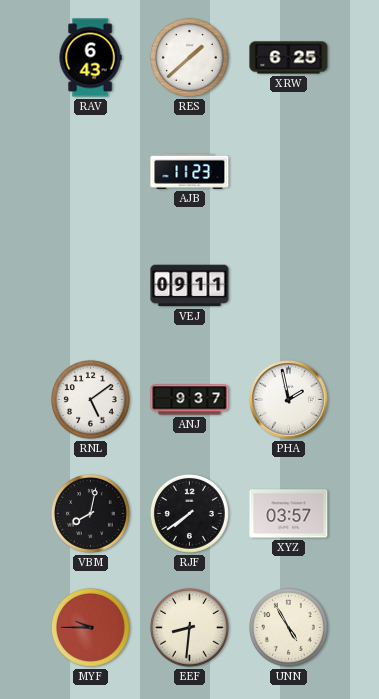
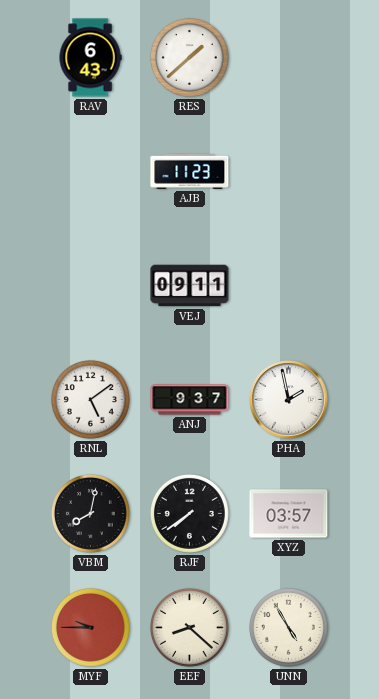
XRW: 6:25 -> none
EEF: 8:31 -> 8:22
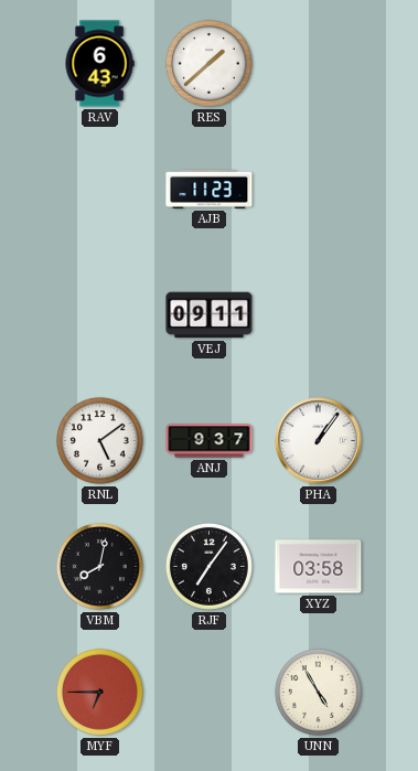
PHA: 1:58 -> 1:06
RJF: 7:39 -> 7:06
XYZ: 03:57 -> 03:58
MYF: 9:45 -> 6:45
EEF: 8:22 -> none
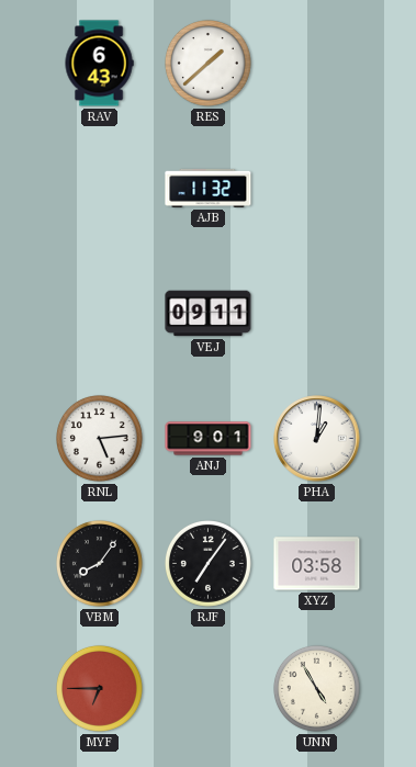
AJB: 11:23 -> 11:32
RNL: 5:09 -> 5:14
ANJ: 9:37 -> 9:01
PHA: 1:06 -> 1:01
VBM: 8:02 -> 8:06
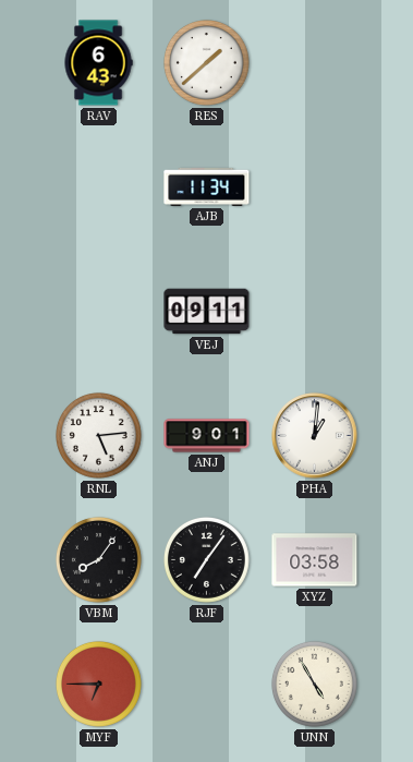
AJB: 11:32 -> 11:34
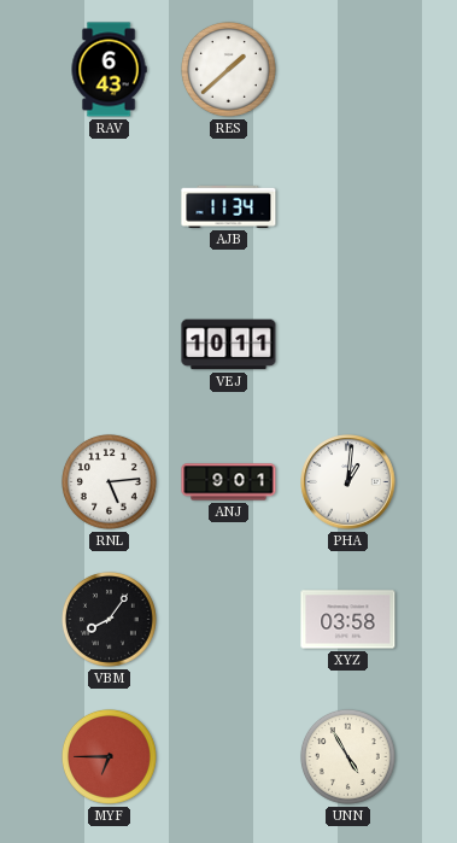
VEJ: 09:11 -> 10:11
RJF: 7:06 -> none
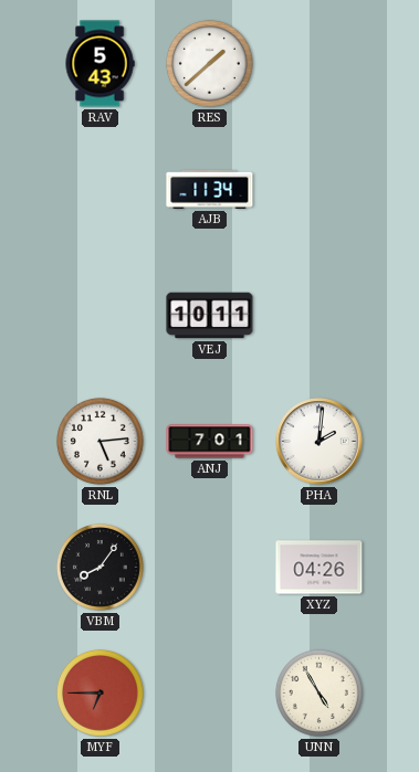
RAV: 6:43 -> 5:43
ANJ: 9:01 -> 7:01
PHA: 1:01 -> 2:01
XYZ: 03:58 -> 04:26
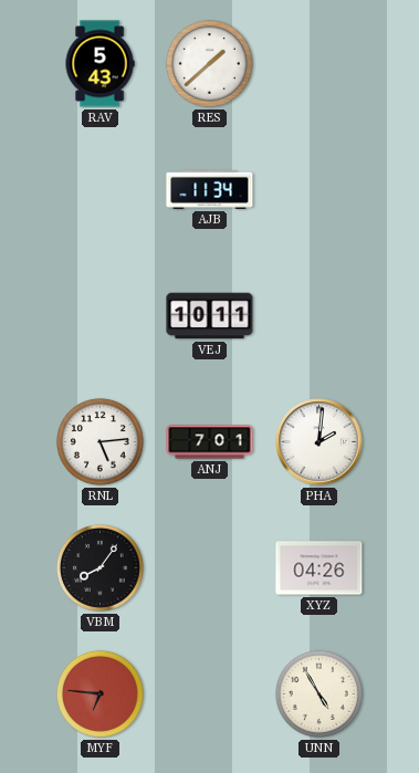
MYF: 6:45 -> 6:46
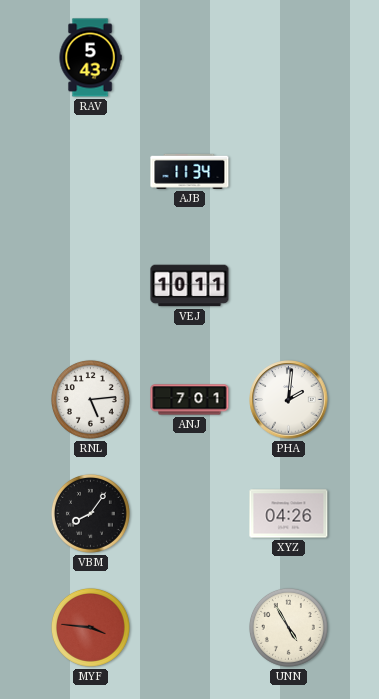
RES: 1:38 -> none
MYF: 6:46 -> 3:46
